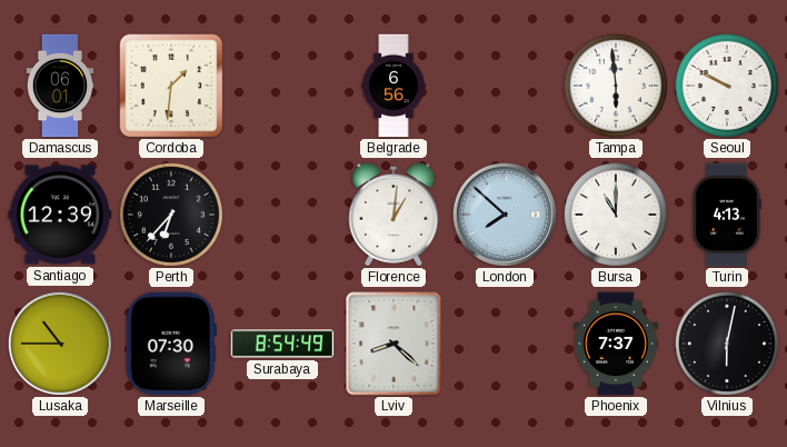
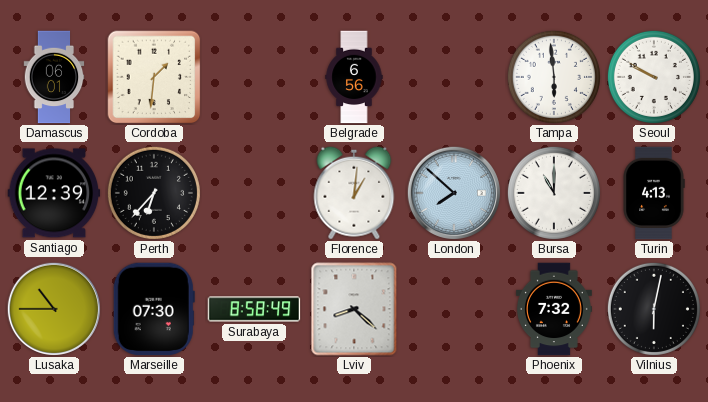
Surabaya: 8:54 -> 8:58
Phoenix: 7:37 -> 7:32
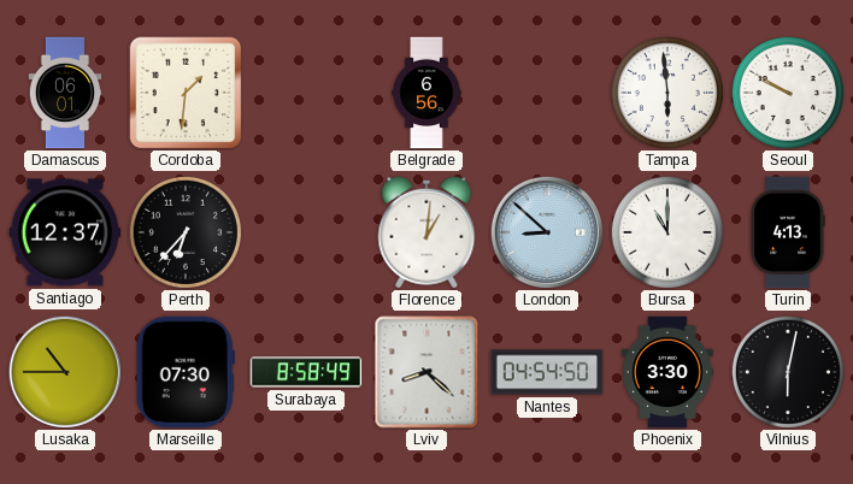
Santiago: 12:39 -> 12:37
London: 7:52 -> 8:52
Nantes: none -> 04:54
Phoenix: 7:32 -> 3:30
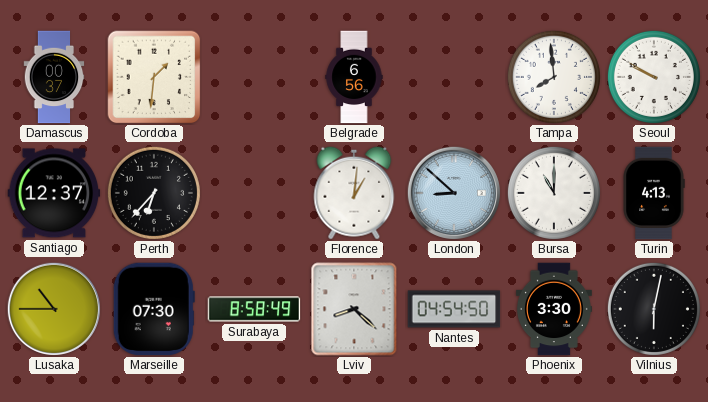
Damascus: 06:01 -> 00:37
Tampa: 5:59 -> 7:59
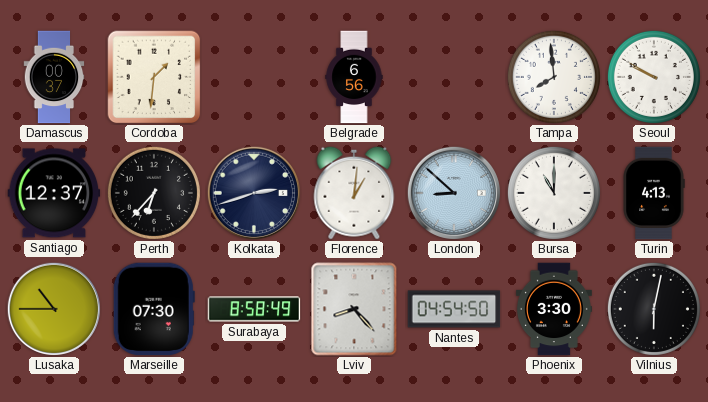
Kolkata: none -> 2:42
Lviv: 8:22 -> 8:23
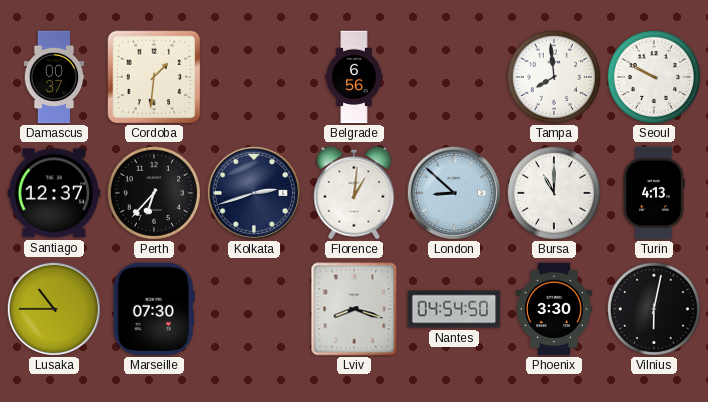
Surabaya: 8:58 -> none
Lviv: 8:23 -> 8:18
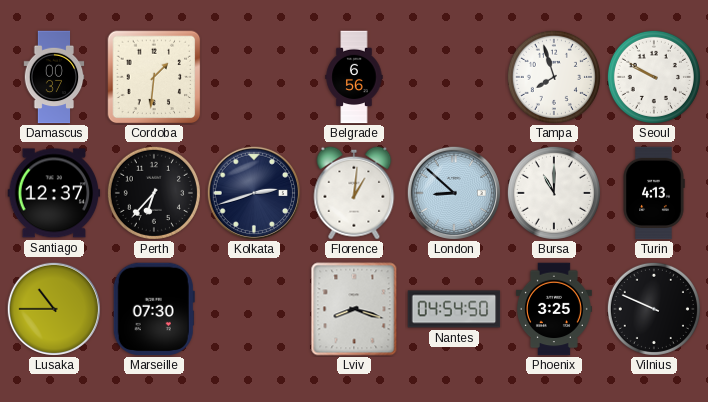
Tampa: 7:59 -> 7:57
Phoenix: 3:30 -> 3:25
Vilnius: 6:02 -> 9:49
